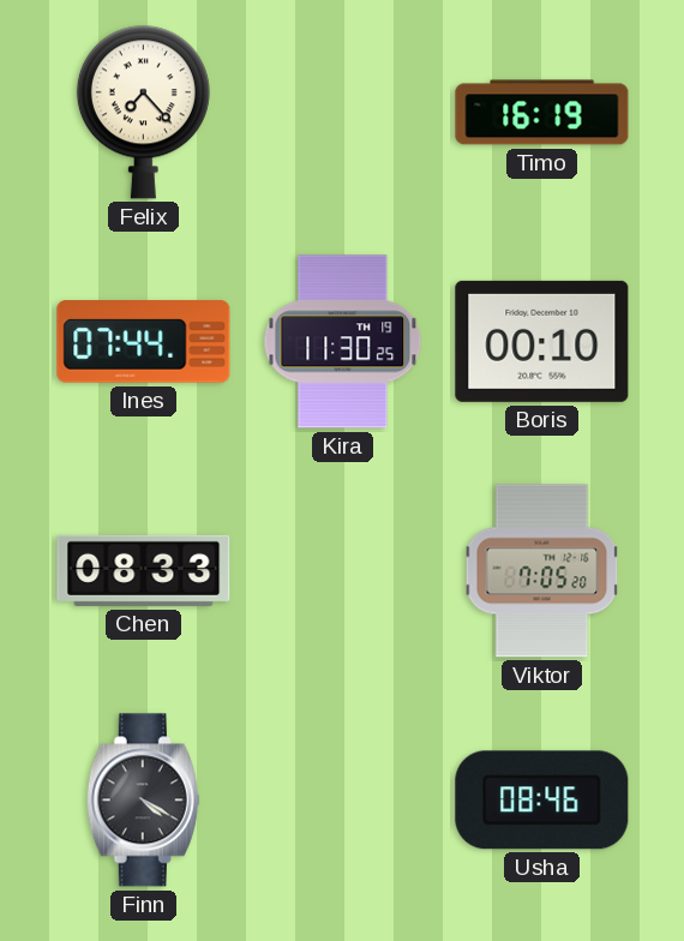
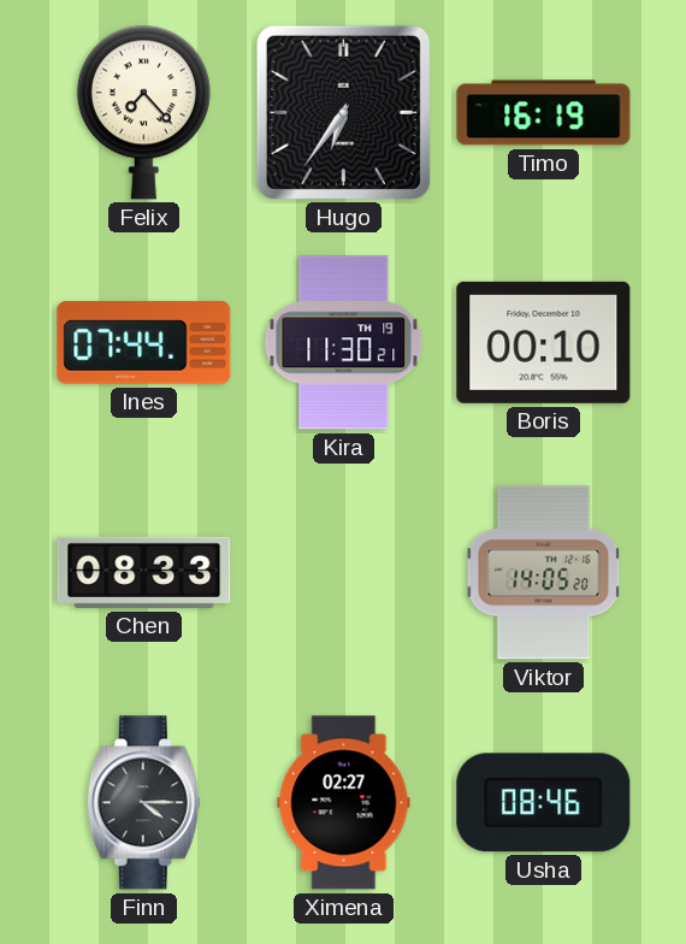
Hugo: none -> 6:36
Kira: 11:30:25 -> 11:30:21
Viktor: 7:05 -> 14:05
Finn: 4:20 -> 4:15
Ximena: none -> 02:27
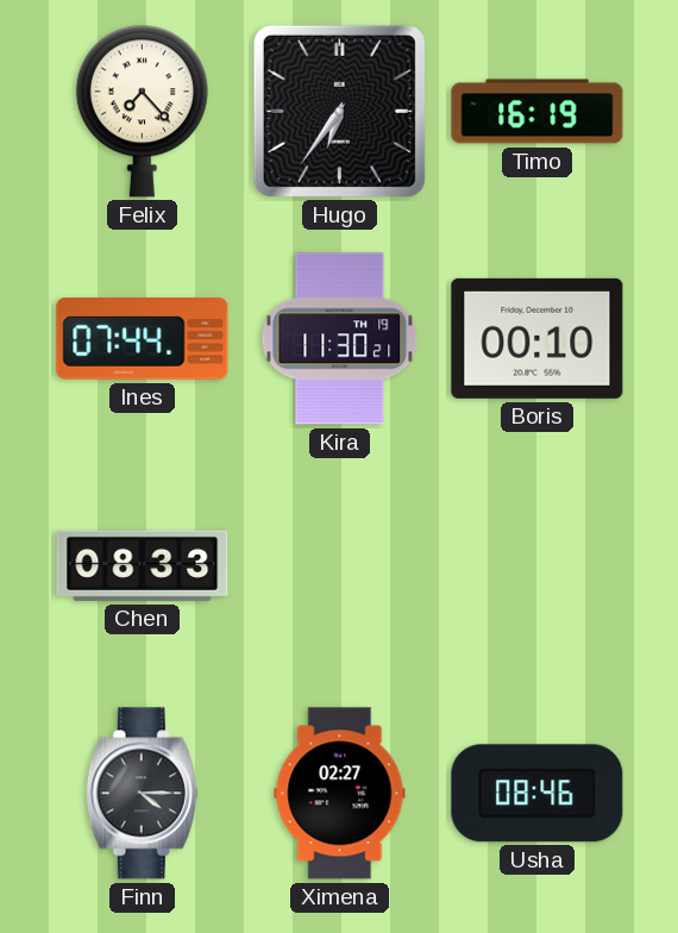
Viktor: 14:05 -> none
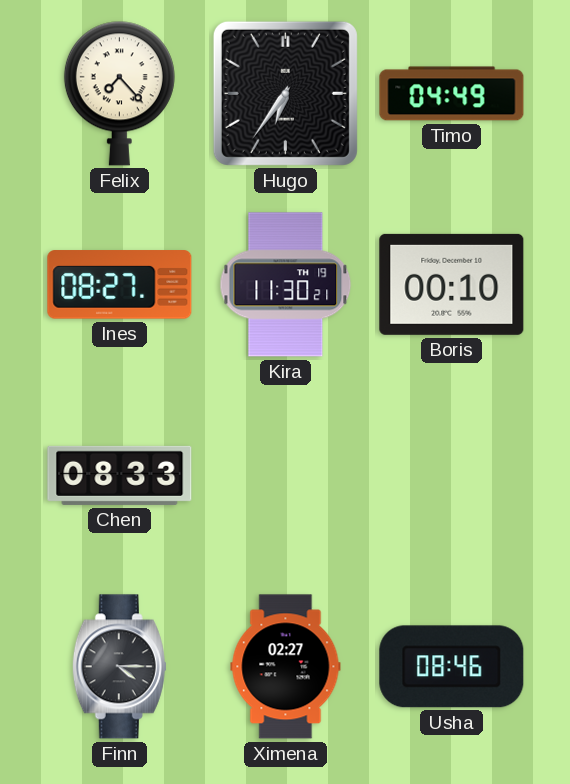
Timo: 16:19 -> 04:49
Ines: 07:44 -> 08:27
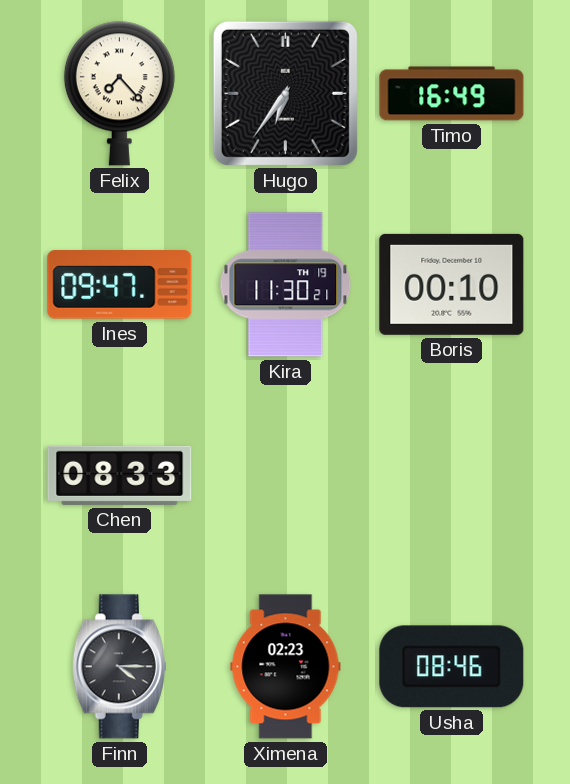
Timo: 04:49 -> 16:49
Ines: 08:27 -> 09:47
Ximena: 02:27 -> 02:23
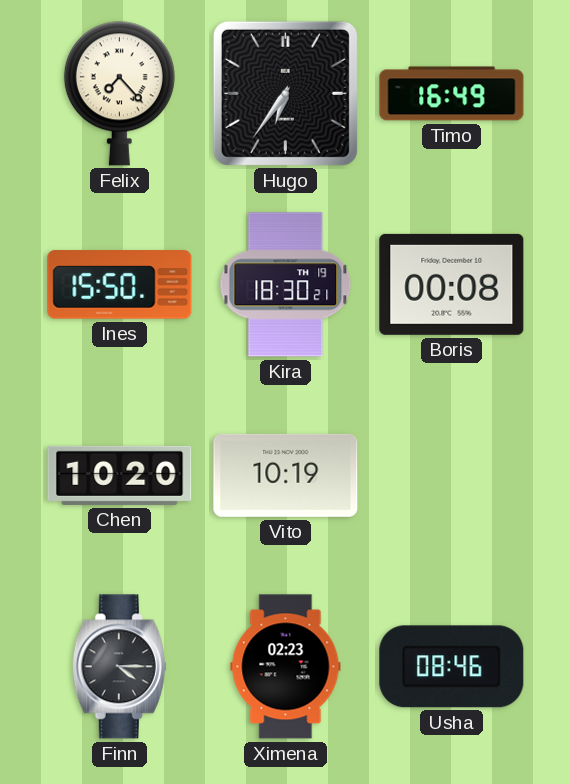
Ines: 09:47 -> 15:50
Kira: 11:30 -> 18:30
Boris: 00:10 -> 00:08
Chen: 08:33 -> 10:20
Vito: none -> 10:19
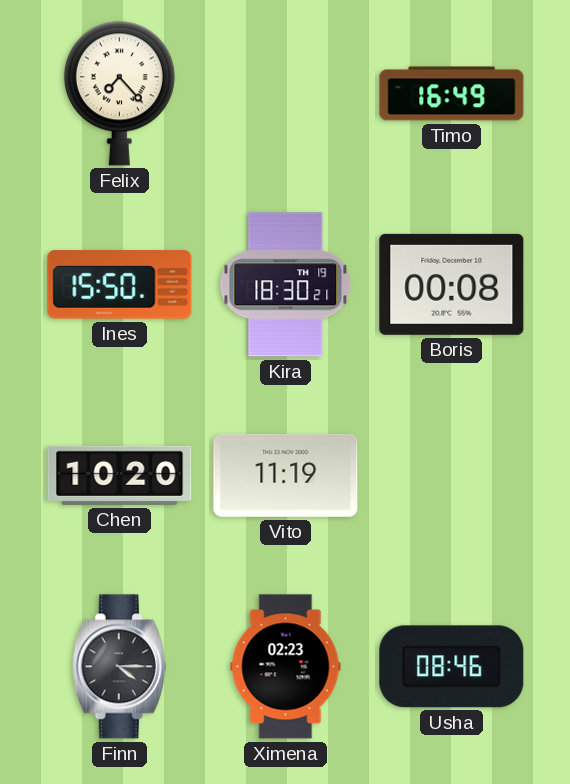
Hugo: 6:36 -> none
Vito: 10:19 -> 11:19
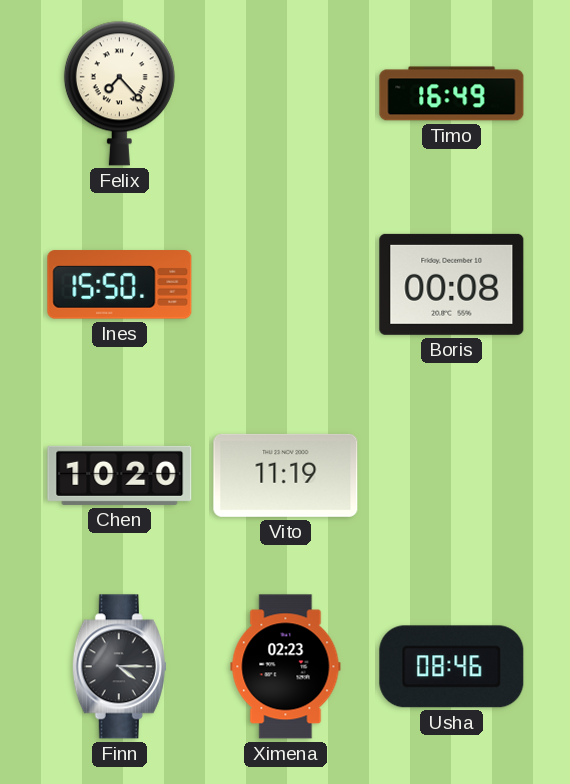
Kira: 18:30 -> none
